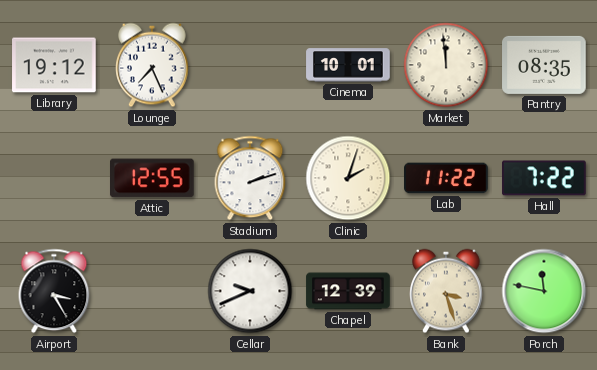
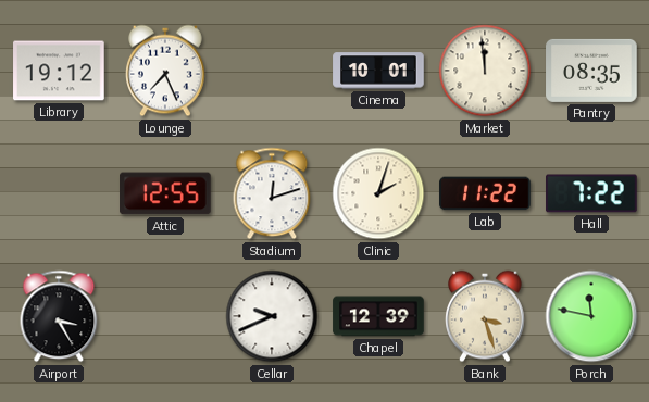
Stadium: 2:12 -> 12:12
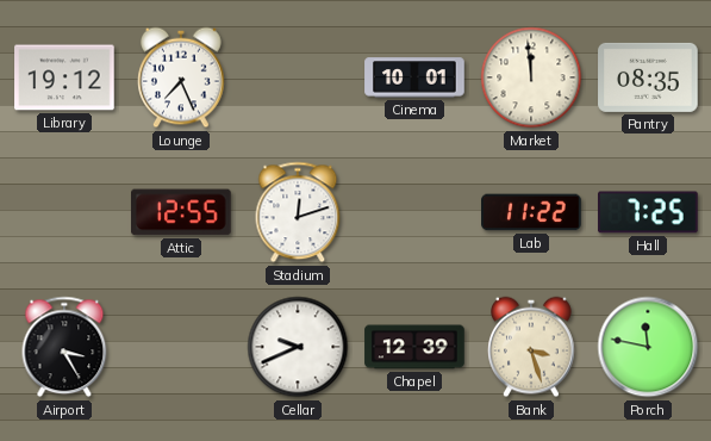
Clinic: 2:03 -> none
Hall: 7:22 -> 7:25
